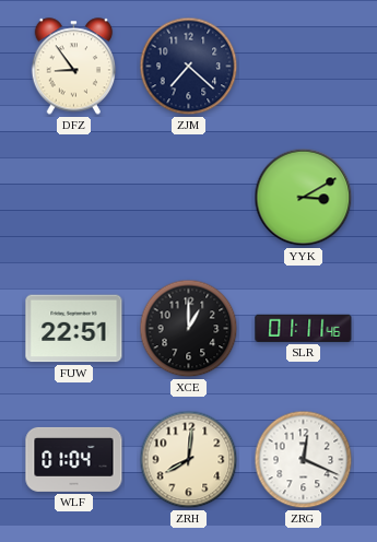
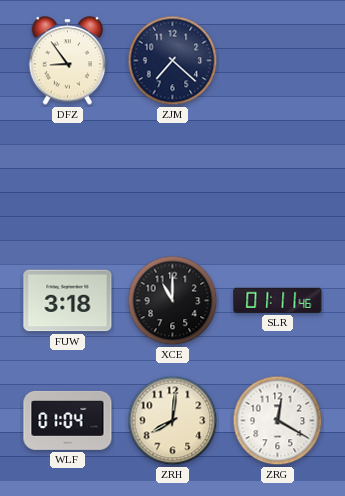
YYK: 3:10 -> none
FUW: 22:51 -> 3:18
XCE: 1:00 -> 11:00
ZRG: 12:19 -> 12:20
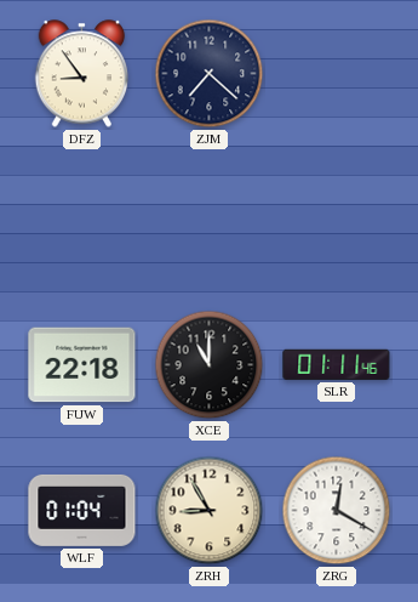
FUW: 3:18 -> 22:18
ZRH: 8:01 -> 8:55
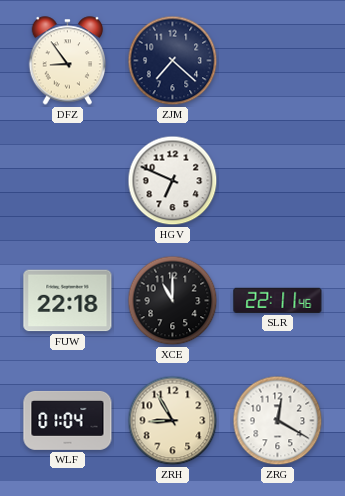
HGV: none -> 6:49
SLR: 01:11 -> 22:11
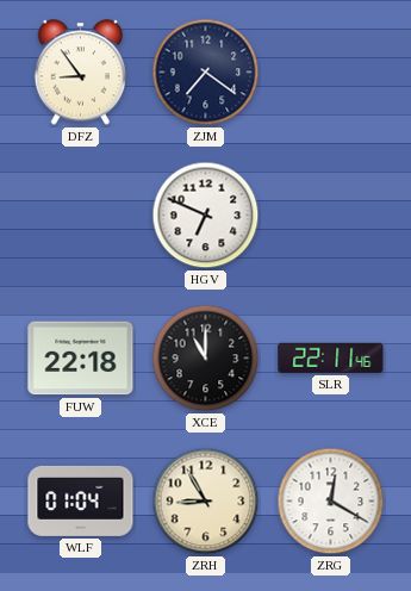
ZJM: 7:22 -> 7:21
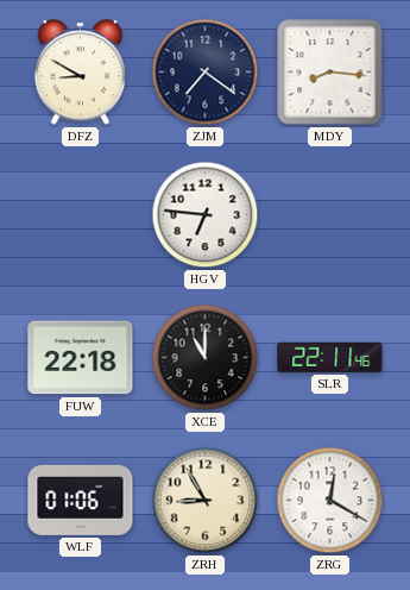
DFZ: 8:54 -> 8:50
MDY: none -> 8:16
HGV: 6:49 -> 6:46
WLF: 01:04 -> 01:06
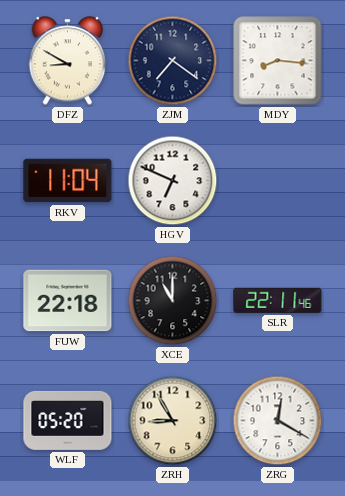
RKV: none -> 11:04
HGV: 6:46 -> 6:49
WLF: 01:06 -> 05:20
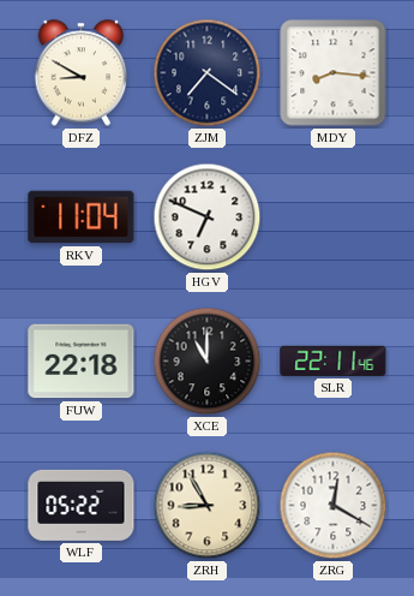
WLF: 05:20 -> 05:22
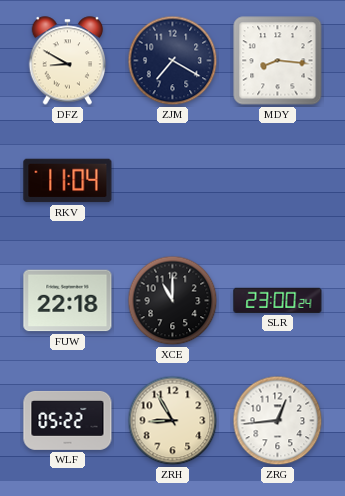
ZJM: 7:21 -> 7:20
HGV: 6:49 -> none
SLR: 22:11 -> 23:00
ZRG: 12:20 -> 12:44
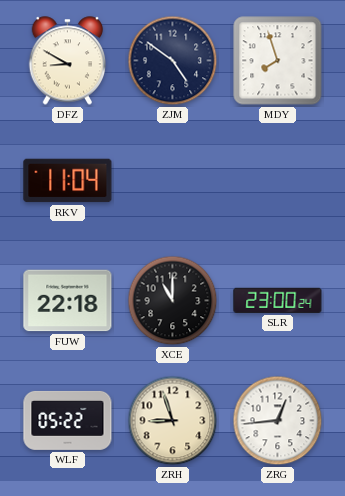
ZJM: 7:20 -> 4:51
MDY: 8:16 -> 7:57
ZRH: 8:55 -> 8:57
